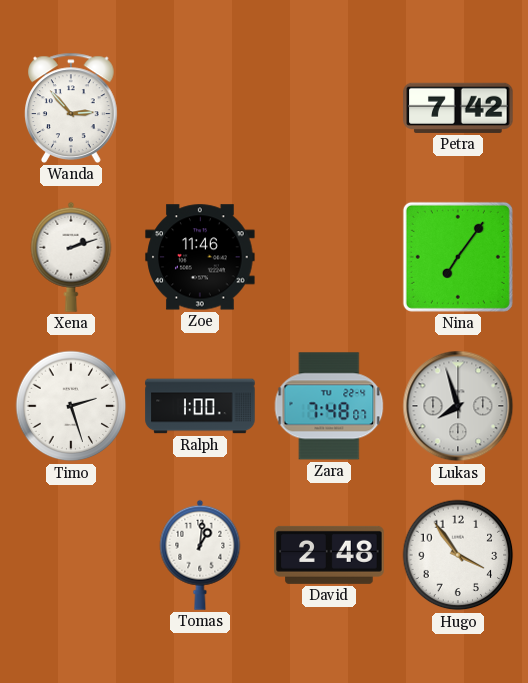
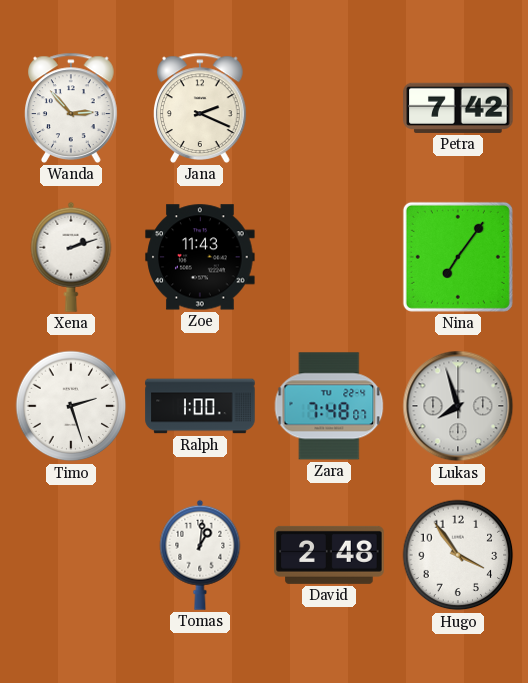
Jana: none -> 2:19
Zoe: 11:46 -> 11:43
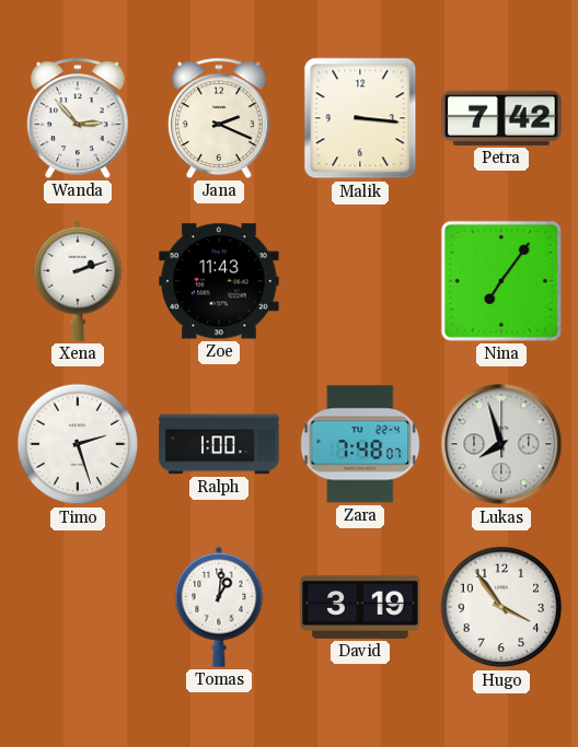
Malik: none -> 3:16
David: 2:48 -> 3:19
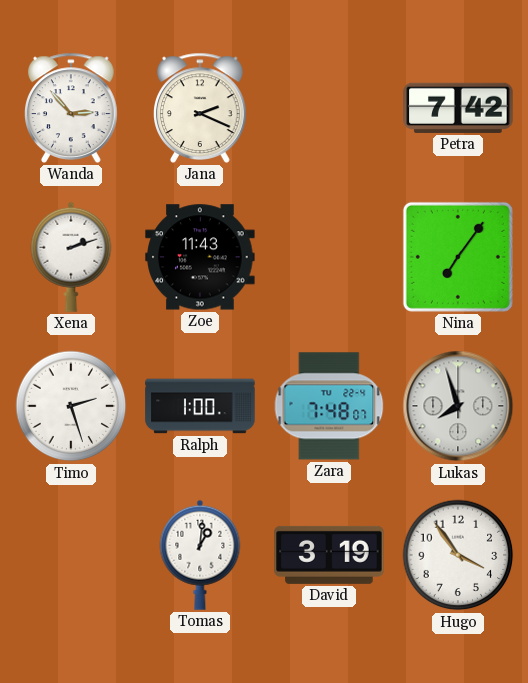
Malik: 3:16 -> none
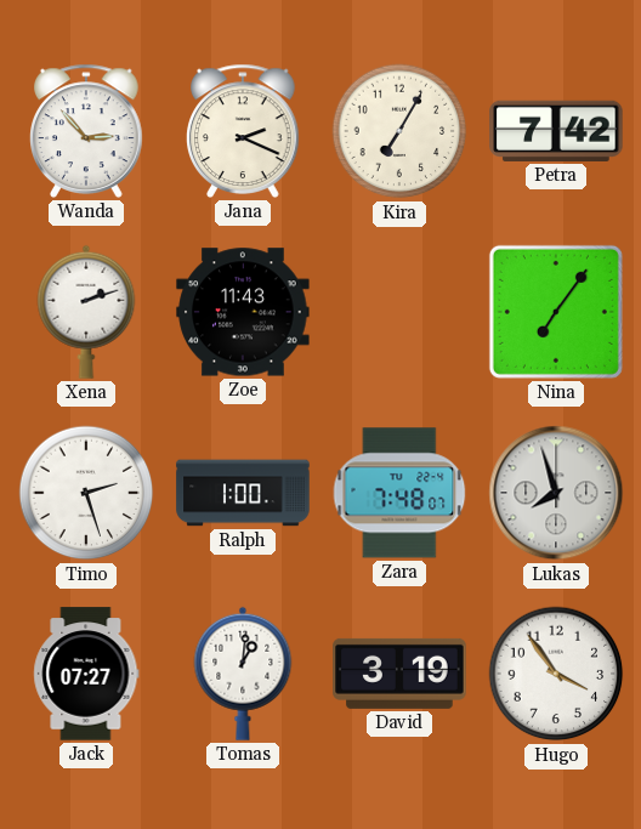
Kira: none -> 7:05
Jack: none -> 07:27
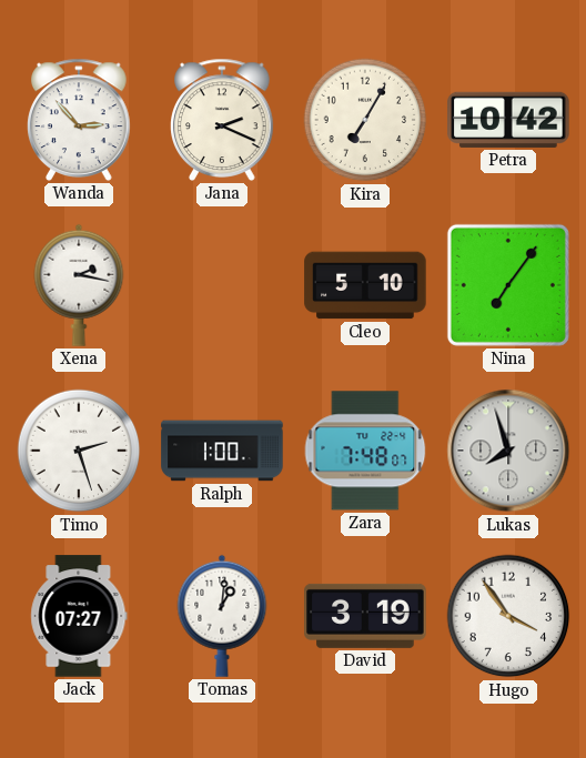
Petra: 7:42 -> 10:42
Xena: 2:12 -> 2:17
Zoe: 11:43 -> none
Cleo: none -> 5:10
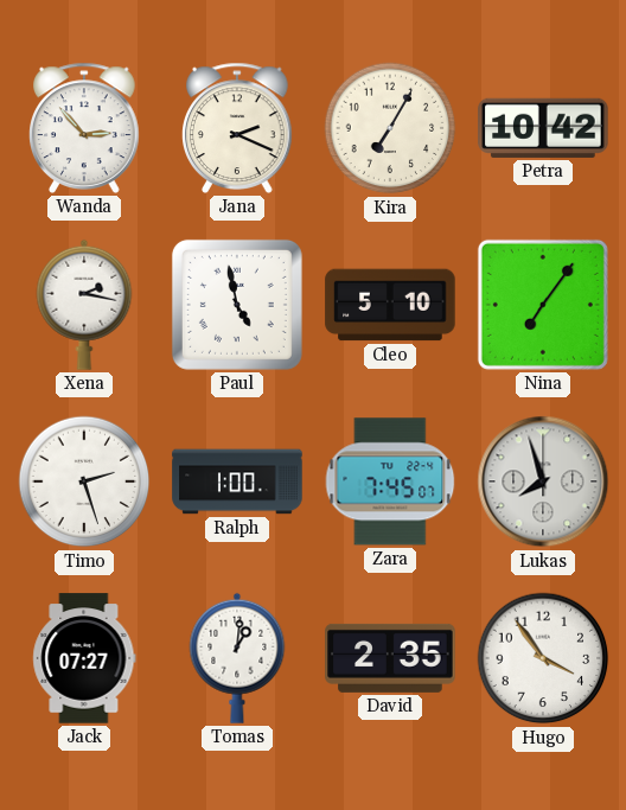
Paul: none -> 4:58
Zara: 7:48 -> 7:45
David: 3:19 -> 2:35
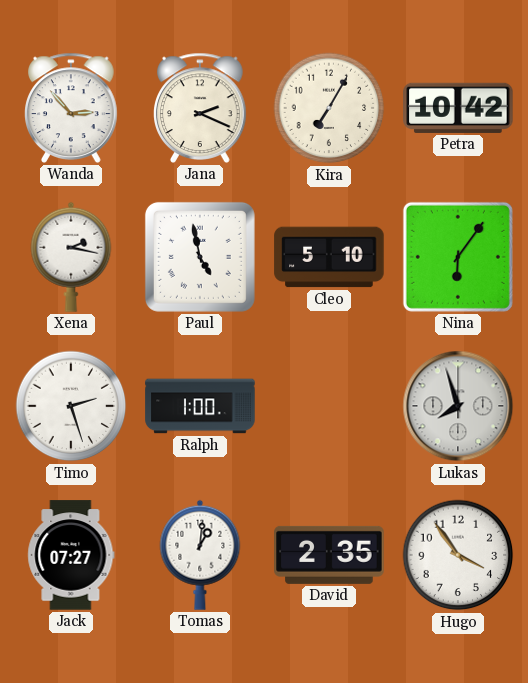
Nina: 7:06 -> 6:06
Zara: 7:45 -> none
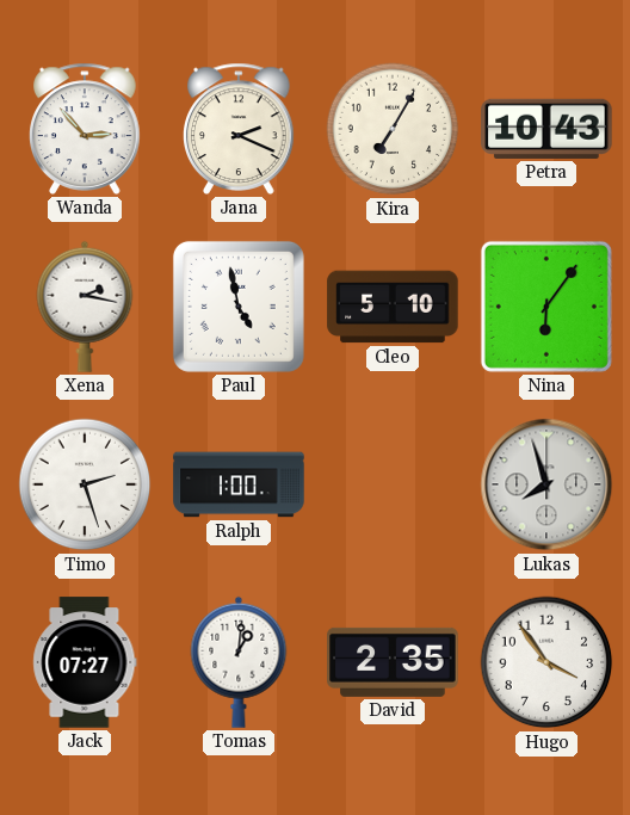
Petra: 10:42 -> 10:43
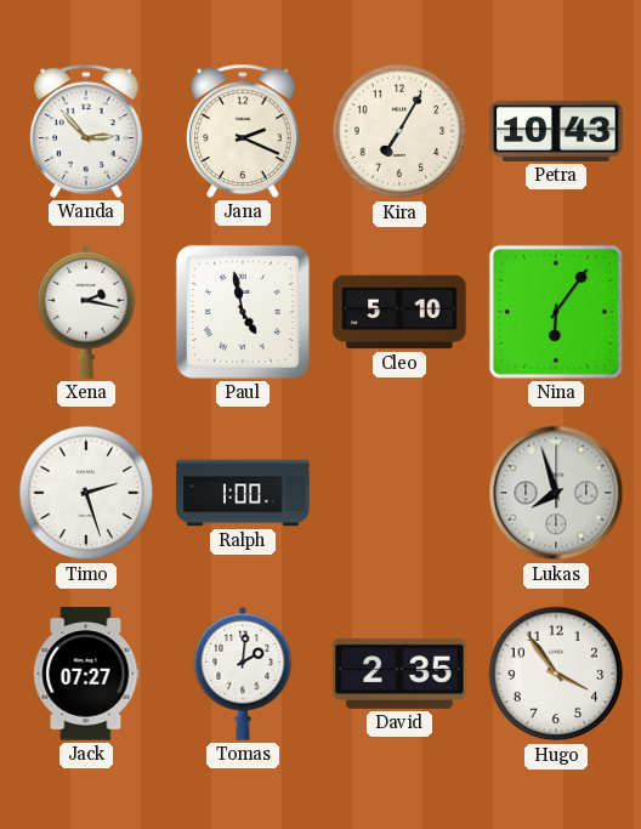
Tomas: 1:01 -> 2:01
